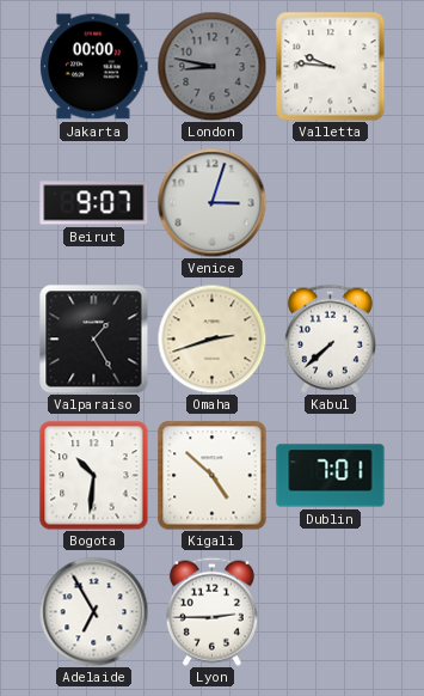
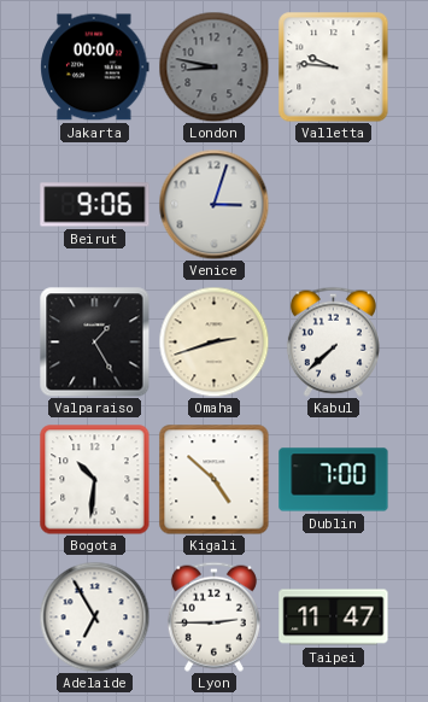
Beirut: 9:07 -> 9:06
Dublin: 7:01 -> 7:00
Taipei: none -> 11:47
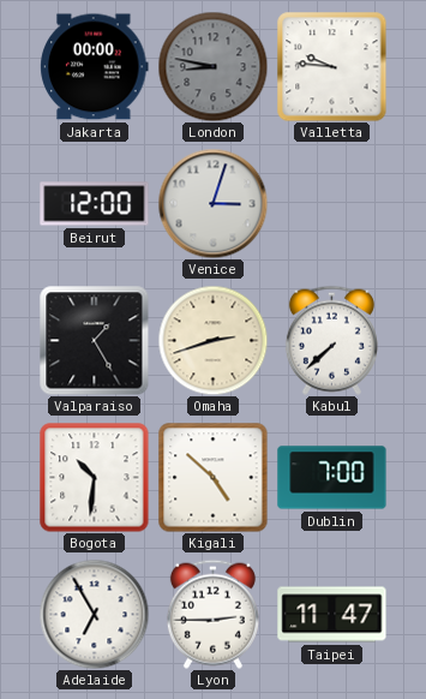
Beirut: 9:06 -> 12:00
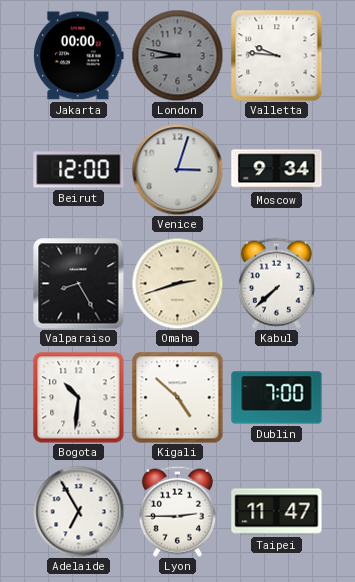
Moscow: none -> 9:34
Valparaiso: 1:25 -> 8:25
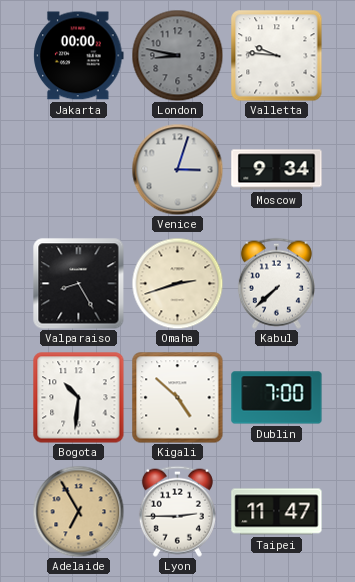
Beirut: 12:00 -> none
Adelaide dial: white -> champagne
